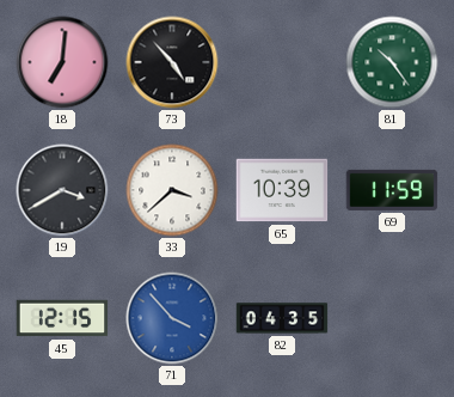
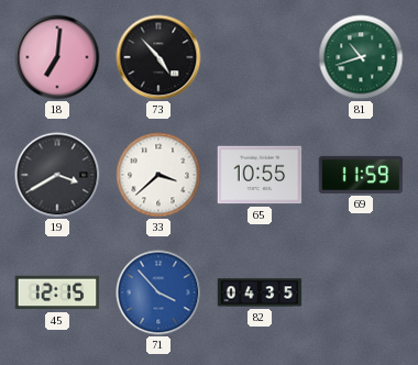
81: 10:24 -> 10:42
65: 10:39 -> 10:55
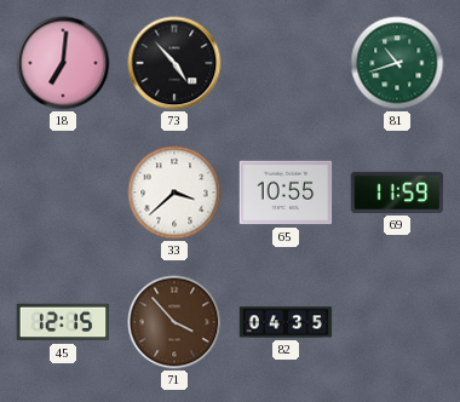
19: 3:40 -> none
71 dial: blue -> brown
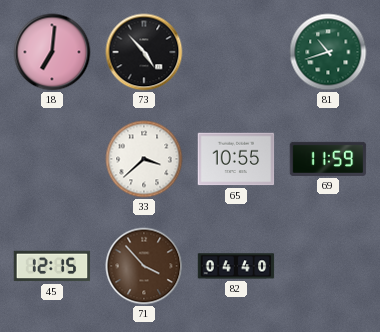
82: 04:35 -> 04:40
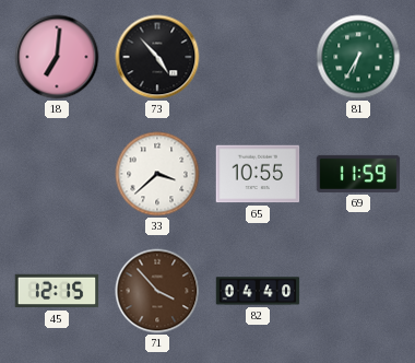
81: 10:42 -> 6:35
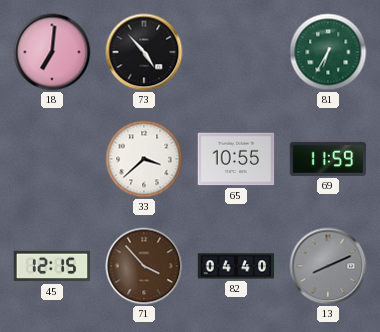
13: none -> 8:11
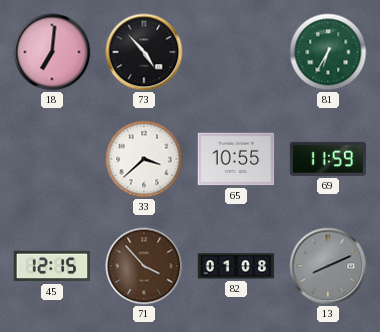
82: 04:40 -> 01:08
